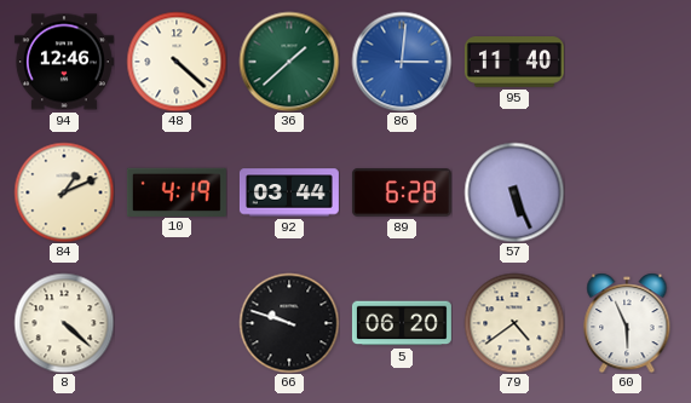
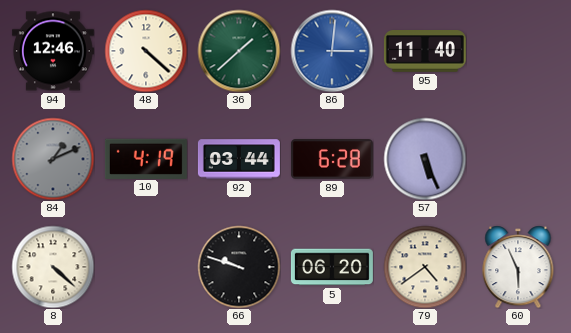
84 dial: cream -> grey
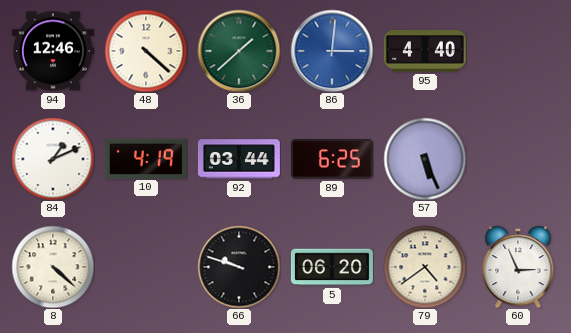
95: 11:40 -> 4:40
84 dial: grey -> white
89: 6:28 -> 6:25
60: 5:56 -> 2:56
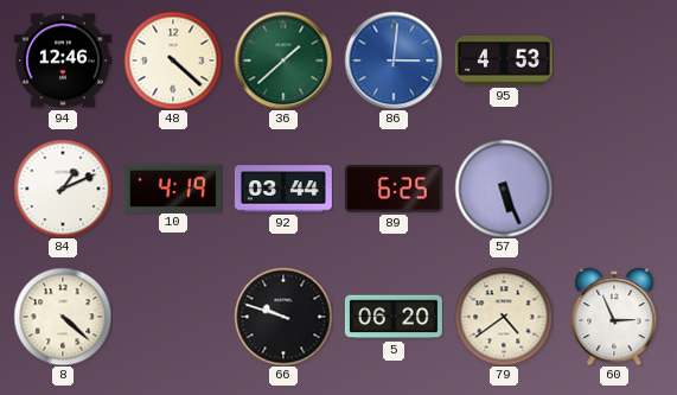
95: 4:40 -> 4:53
